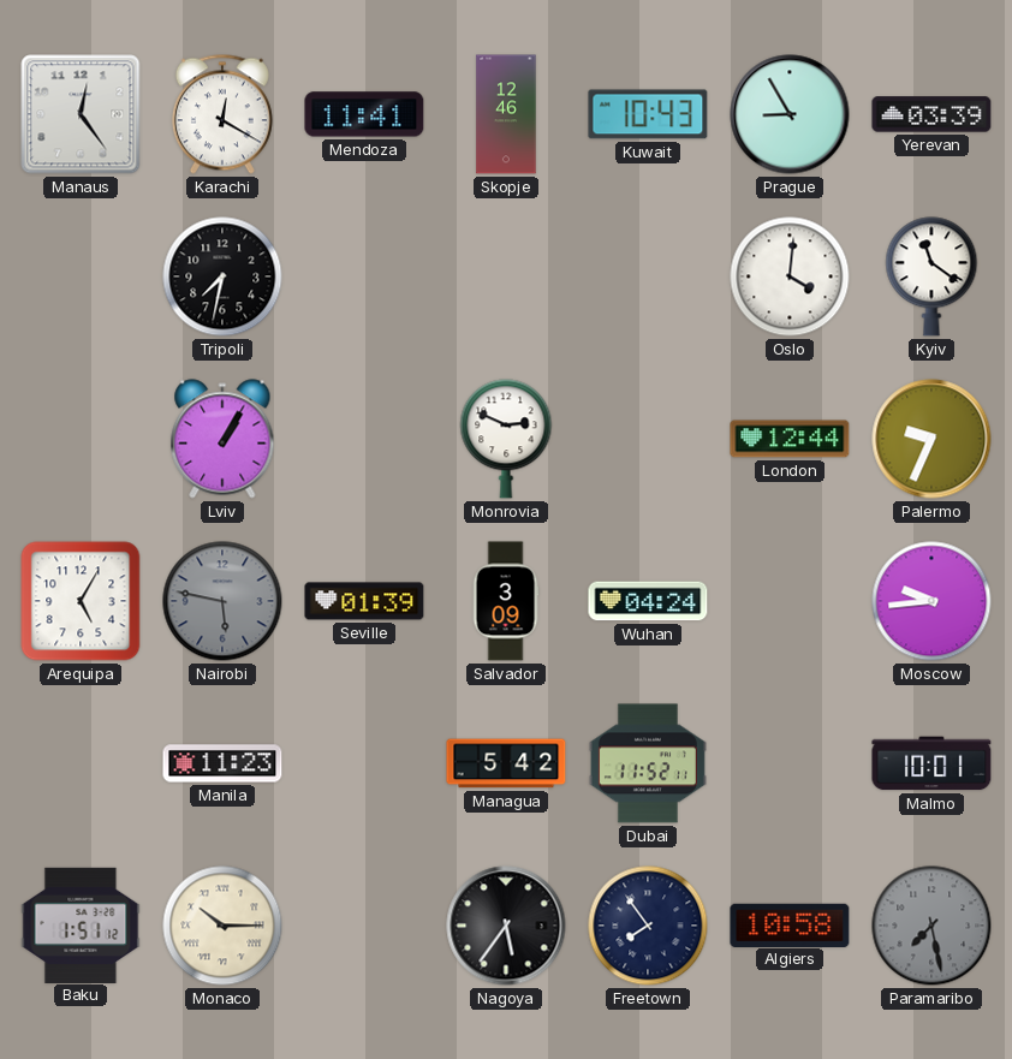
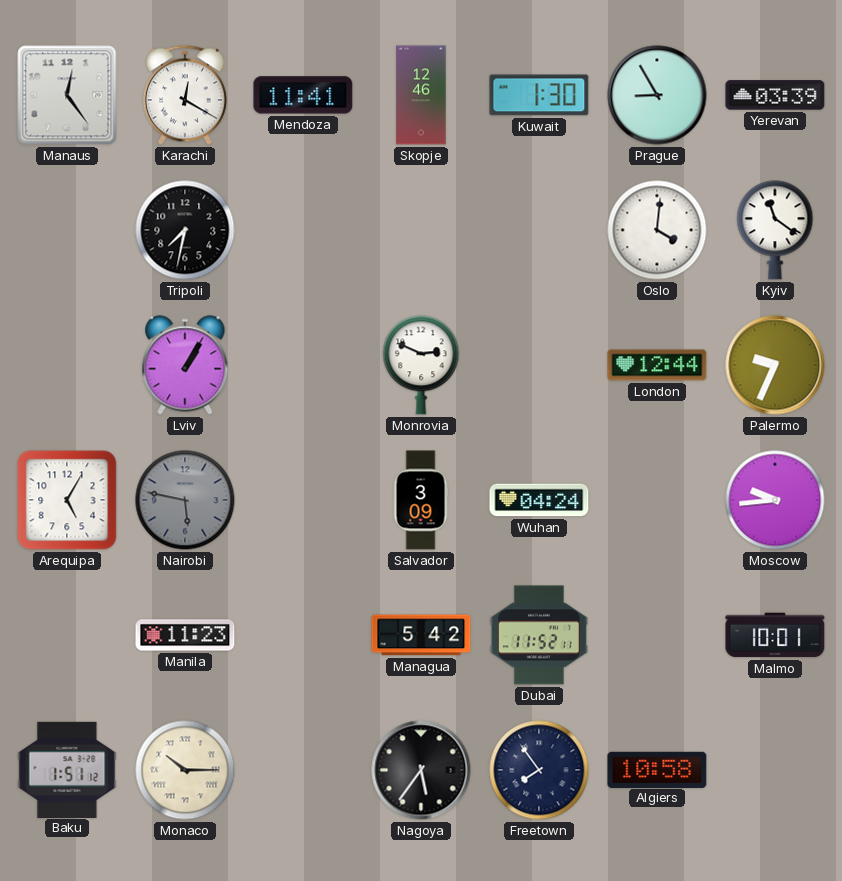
Kuwait: 10:43 -> 1:30
Seville: 01:39 -> none
Paramaribo: 7:28 -> none
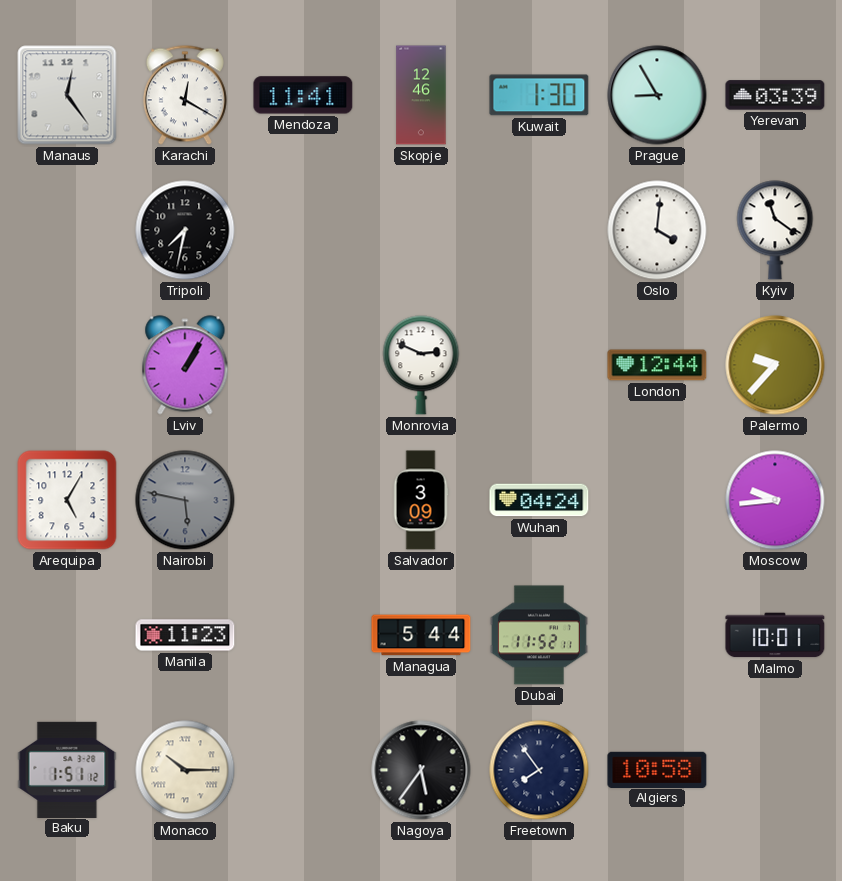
Palermo: 9:34 -> 9:37
Managua: 5:42 -> 5:44
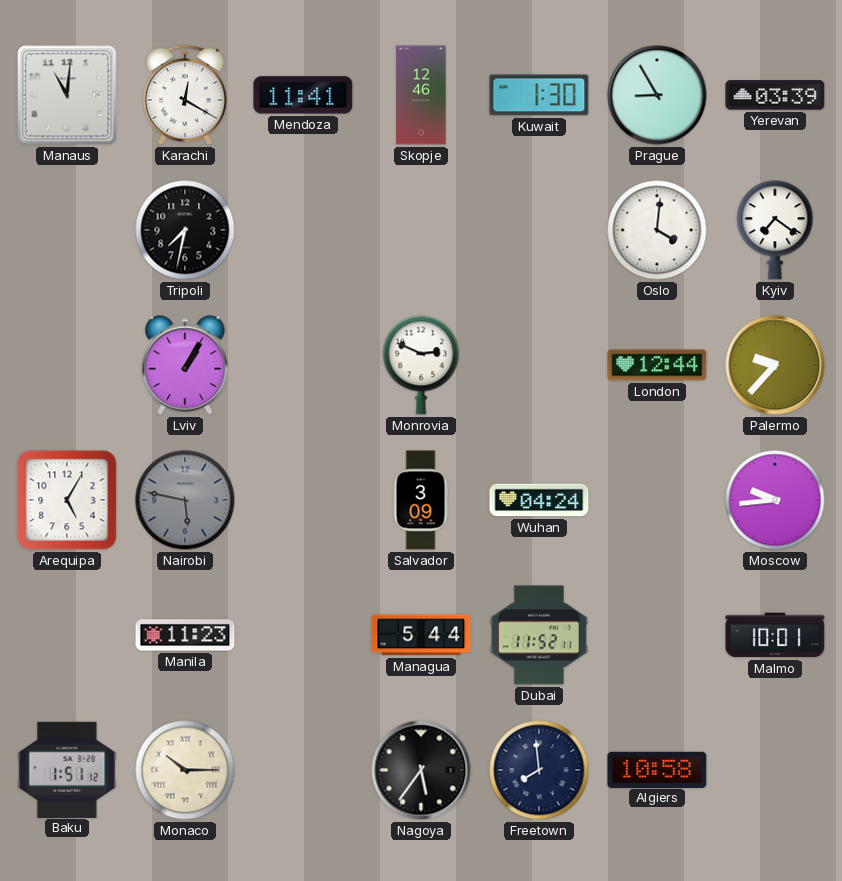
Manaus: 12:24 -> 11:01
Kyiv: 11:21 -> 7:21
Freetown: 7:54 -> 7:59
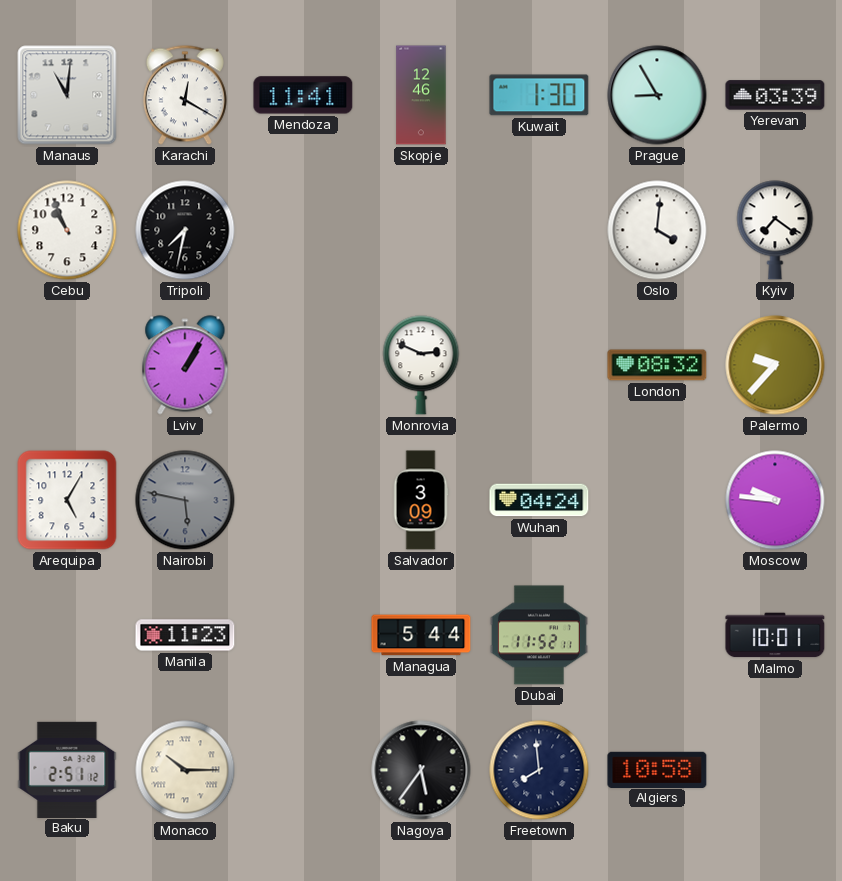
Cebu: none -> 10:56
London: 12:44 -> 08:32
Moscow: 9:44 -> 9:46
Baku: 1:51 -> 2:51
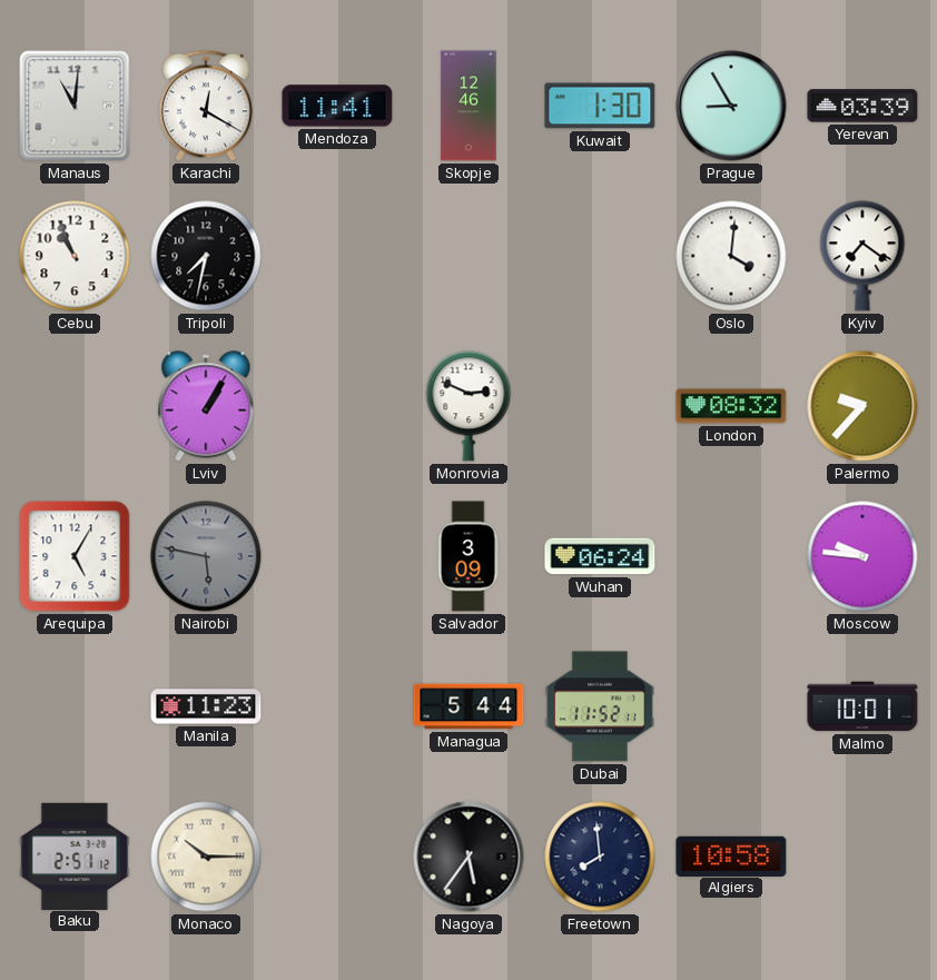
Wuhan: 04:24 -> 06:24
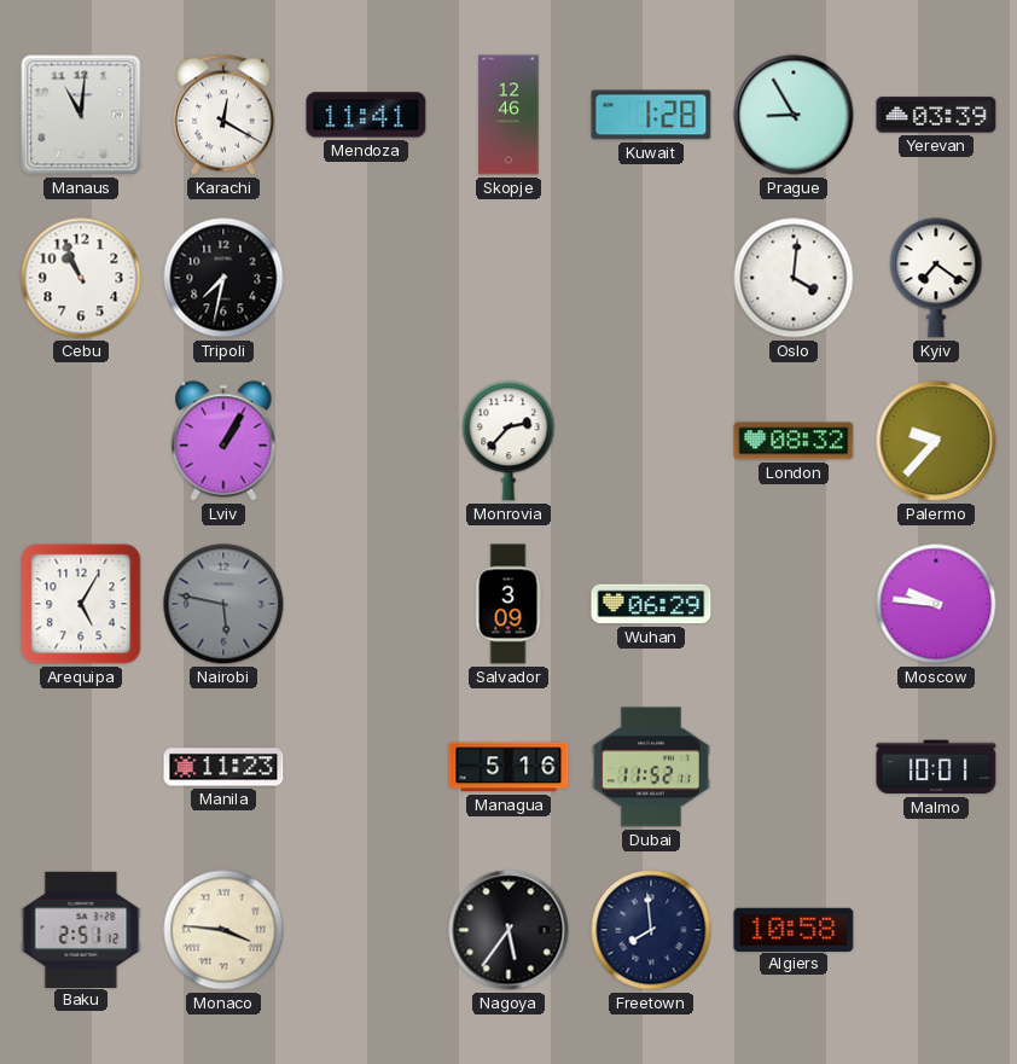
Kuwait: 1:30 -> 1:28
Monrovia: 2:49 -> 2:37
Wuhan: 06:24 -> 06:29
Managua: 5:44 -> 5:16
Monaco: 10:15 -> 3:46
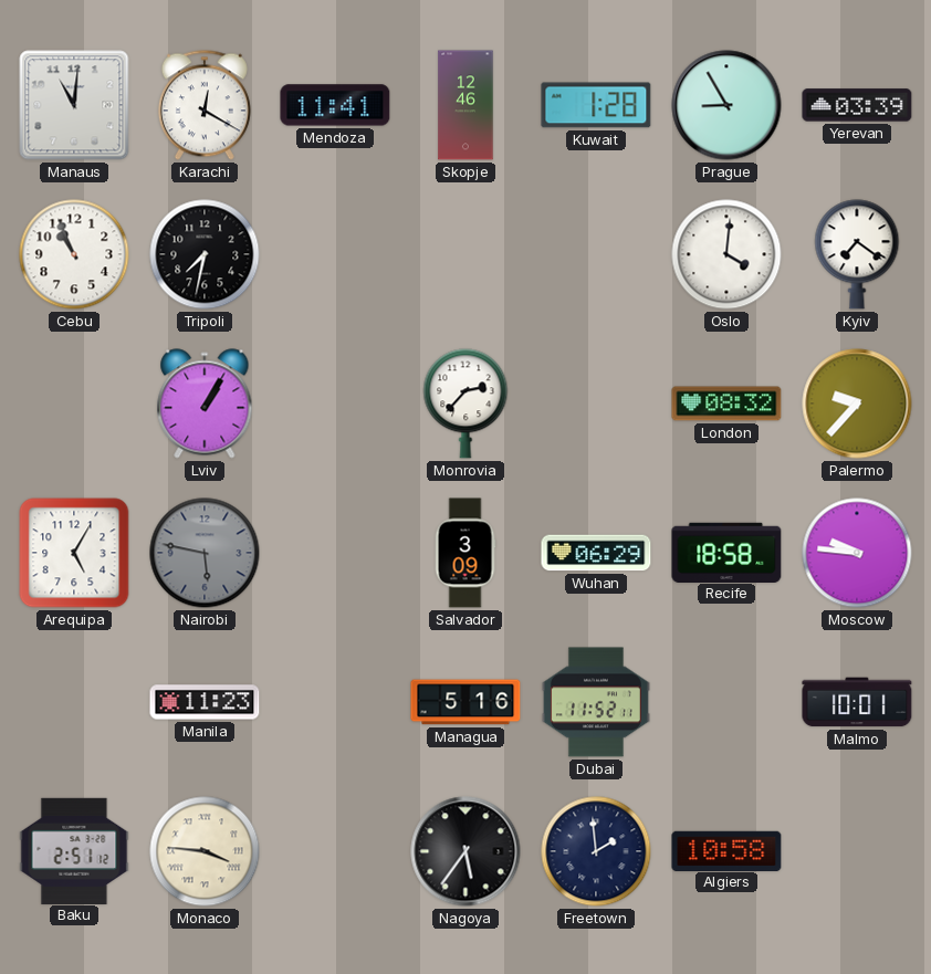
Recife: none -> 18:58
Freetown: 7:59 -> 1:59
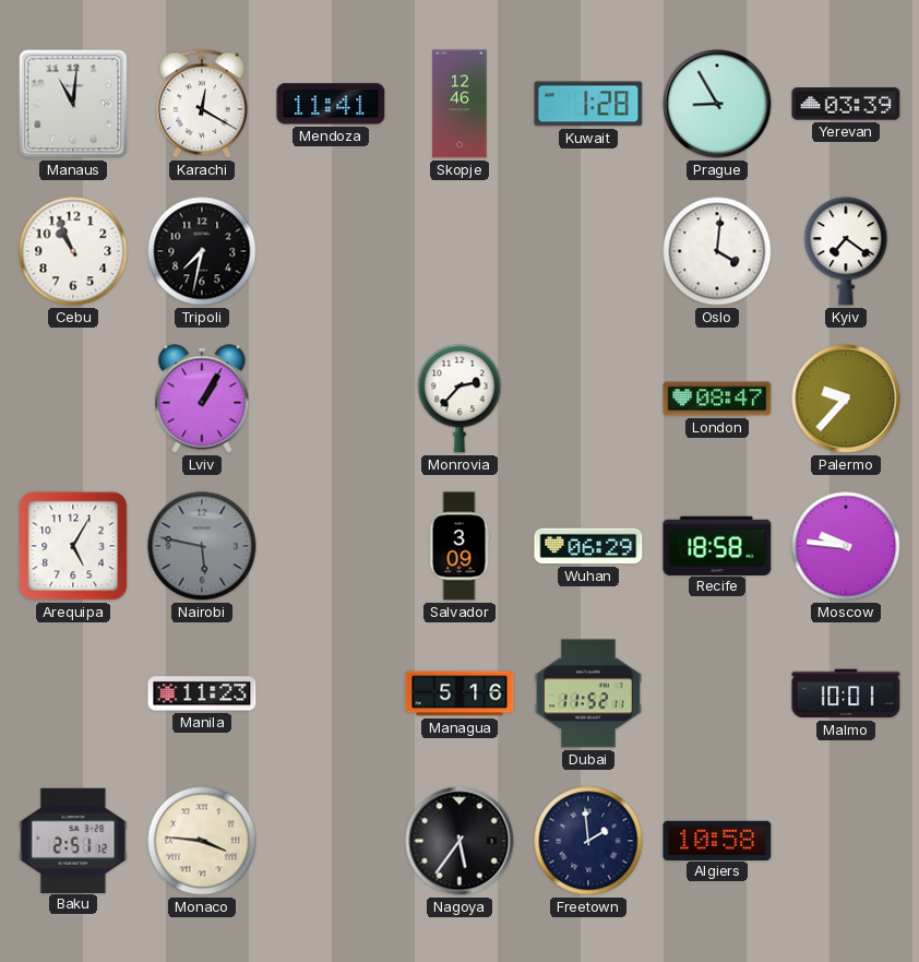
London: 08:32 -> 08:47
